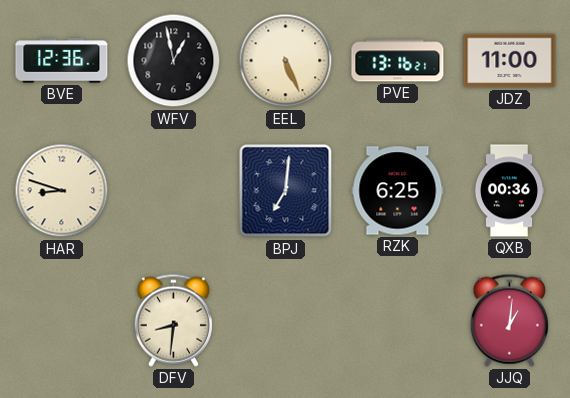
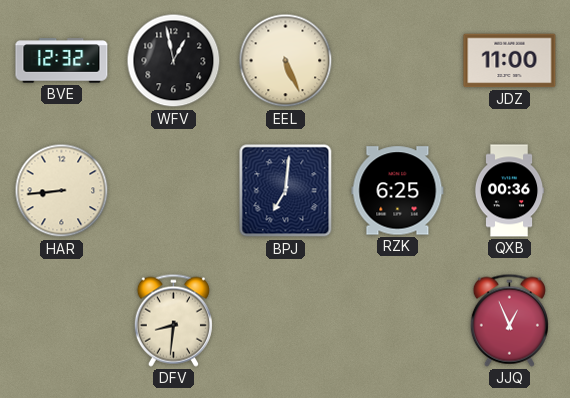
BVE: 12:36 -> 12:32
PVE: 13:16 -> none
HAR: 8:48 -> 8:44
JJQ: 1:01 -> 12:56
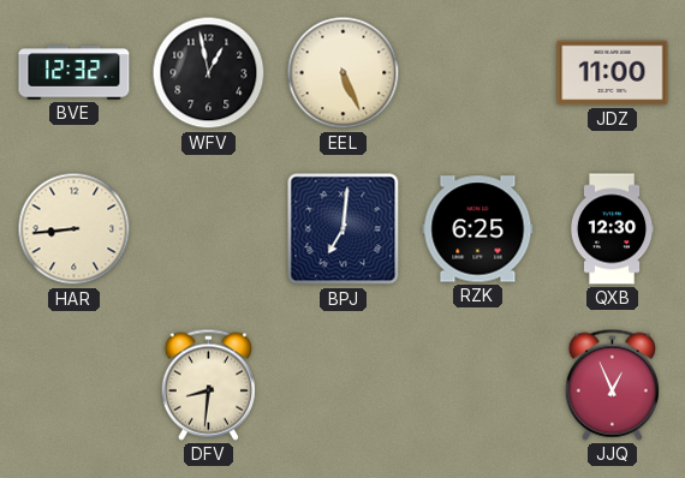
QXB: 00:36 -> 12:30
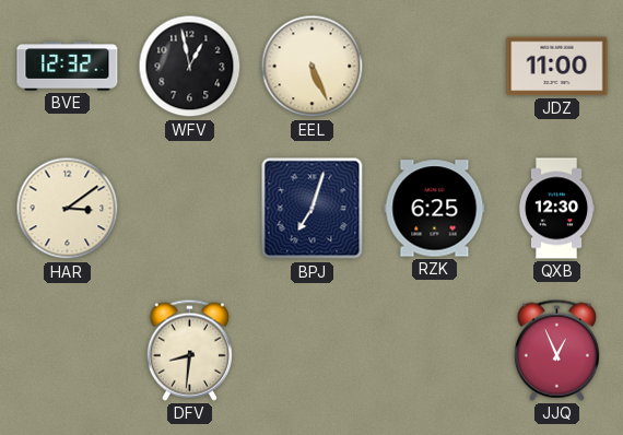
HAR: 8:44 -> 3:09
BPJ: 7:01 -> 7:03
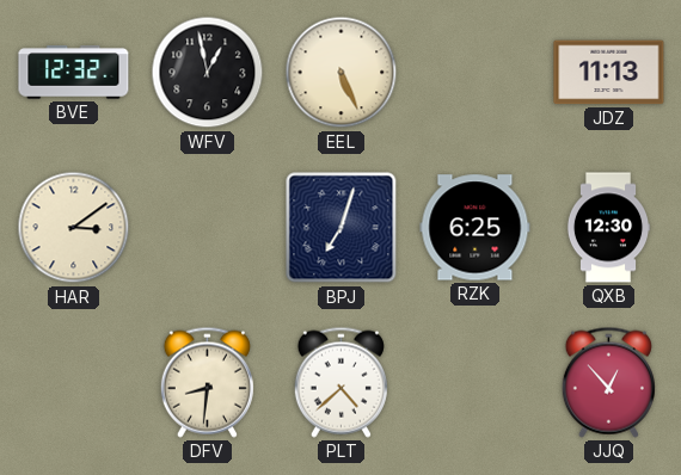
JDZ: 11:00 -> 11:13
PLT: none -> 4:38
JJQ: 12:56 -> 12:53
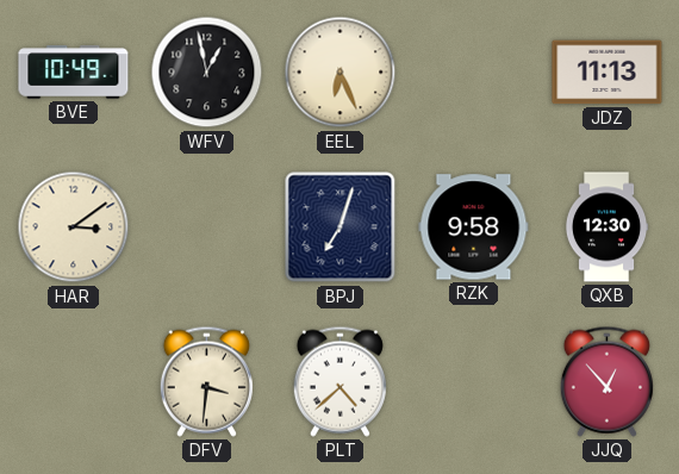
BVE: 12:32 -> 10:49
EEL: 5:26 -> 6:26
RZK: 6:25 -> 9:58
DFV: 8:31 -> 3:31
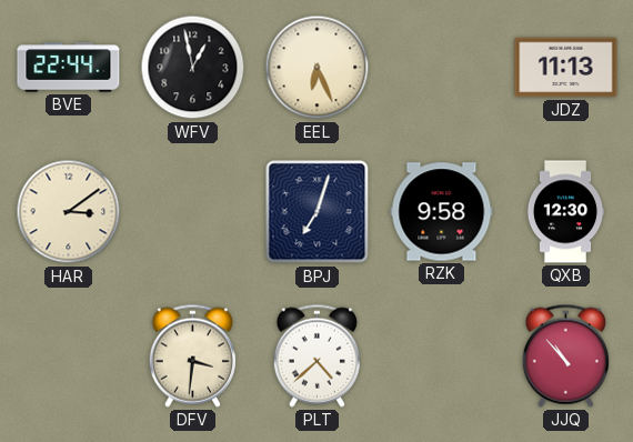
BVE: 10:49 -> 22:44
JJQ: 12:53 -> 10:53
